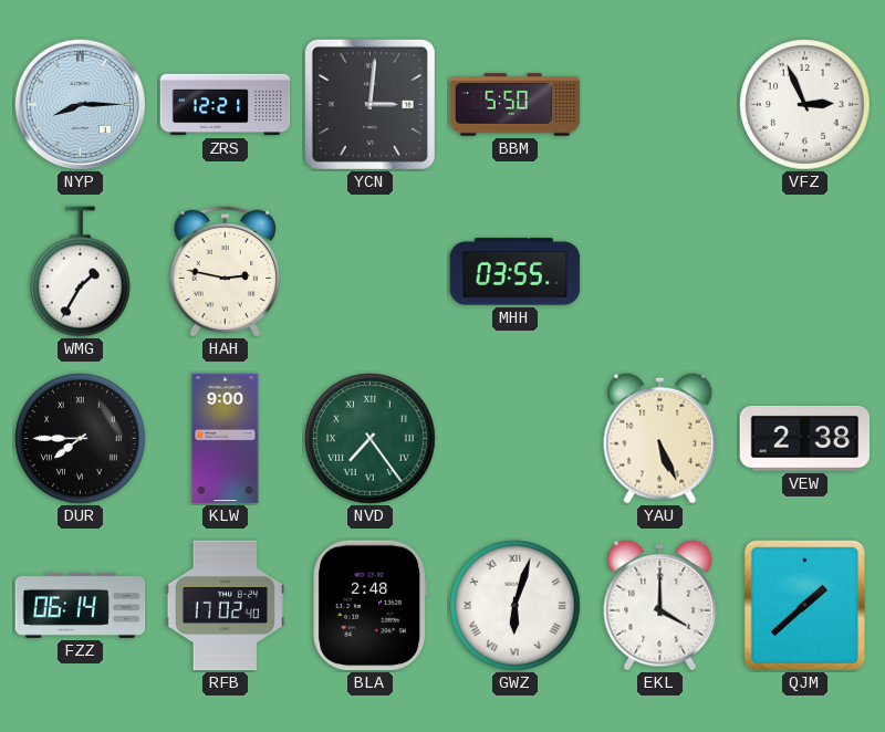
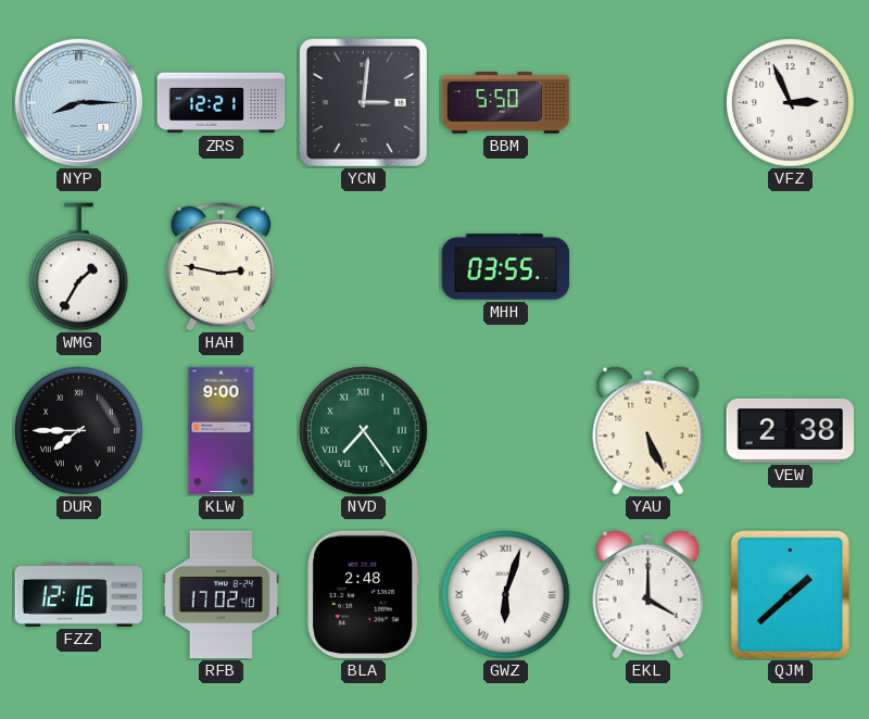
FZZ: 06:14 -> 12:16
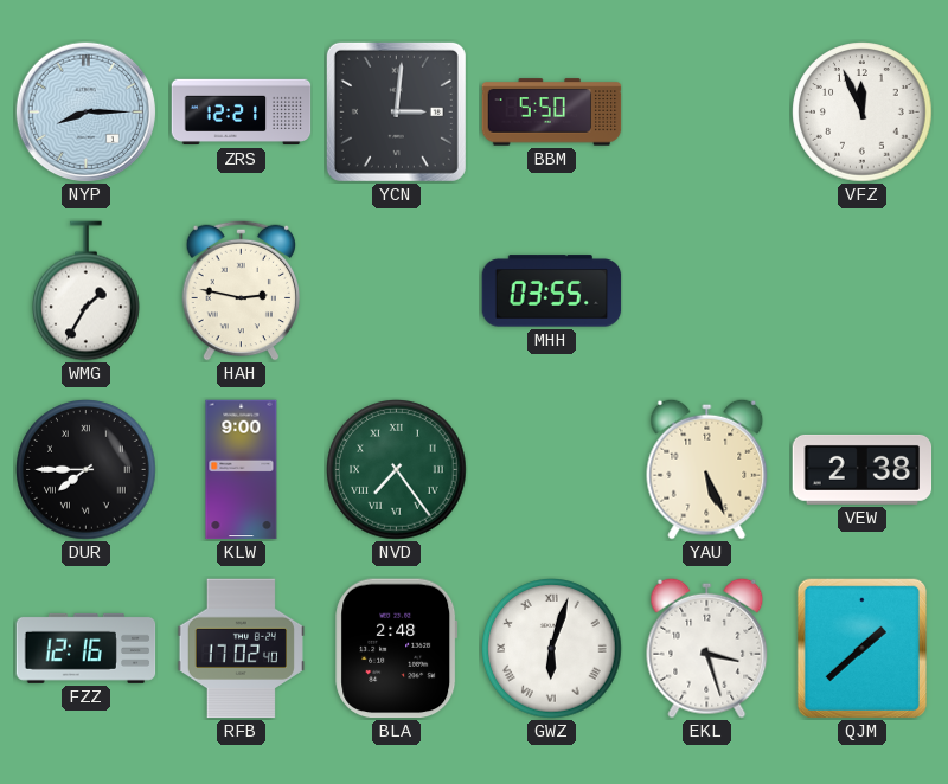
VFZ: 2:56 -> 11:56
EKL: 4:00 -> 3:27
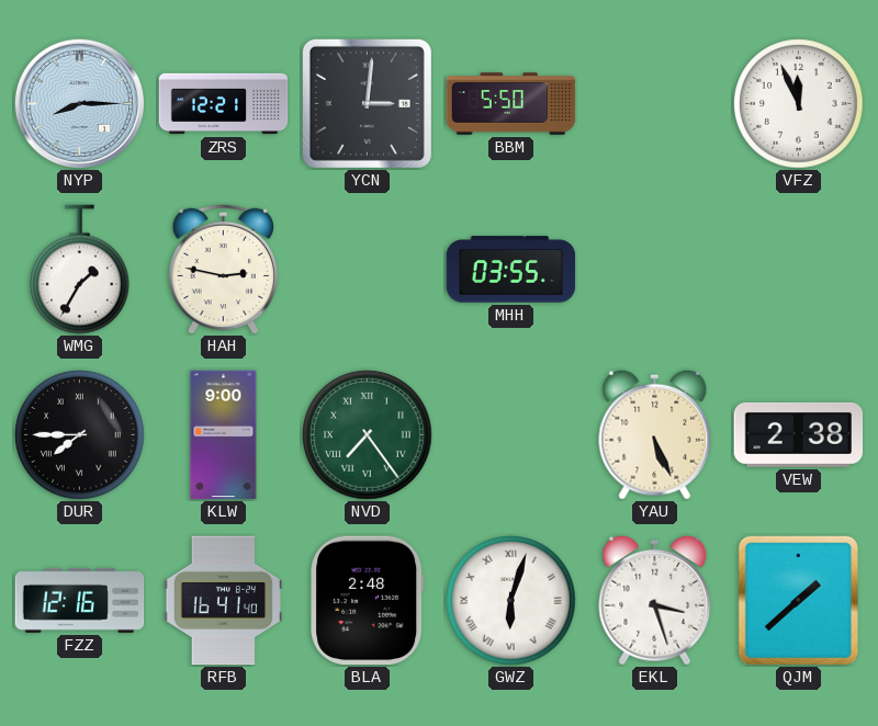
RFB: 17:02 -> 16:41
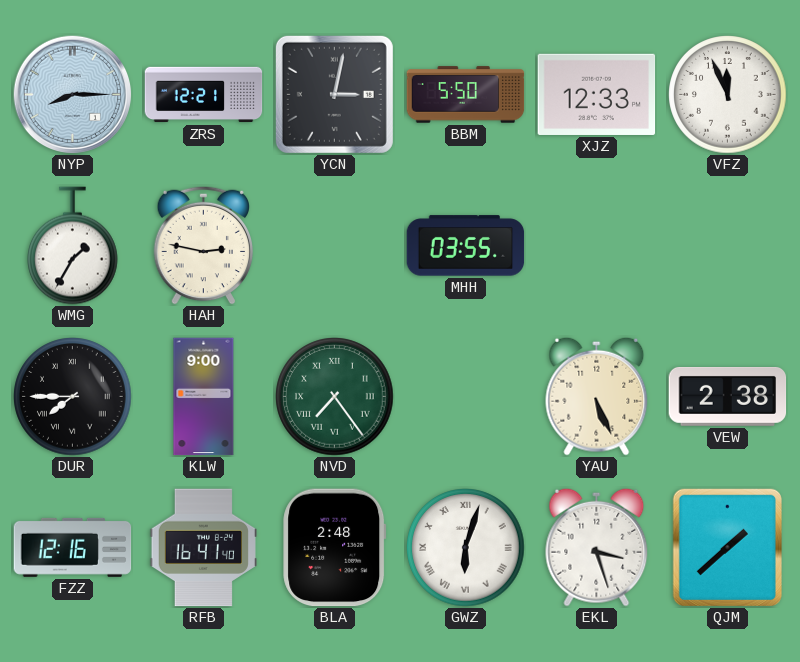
YCN: 3:01 -> 3:02
XJZ: none -> 12:33
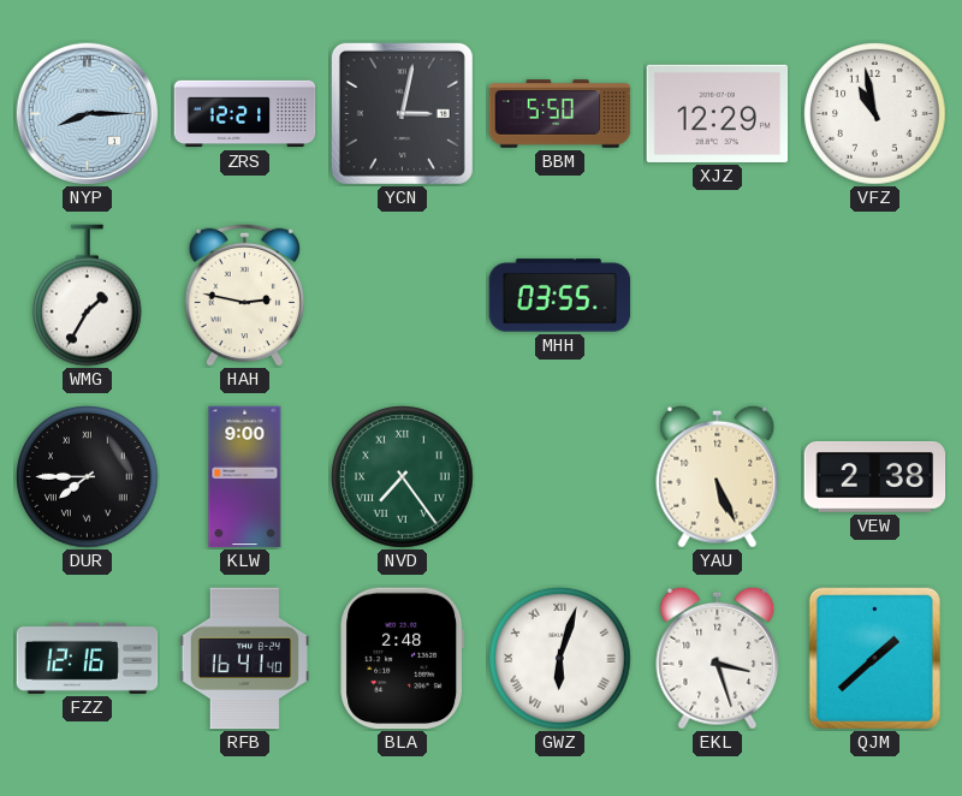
XJZ: 12:33 -> 12:29
VFZ: 11:56 -> 10:58
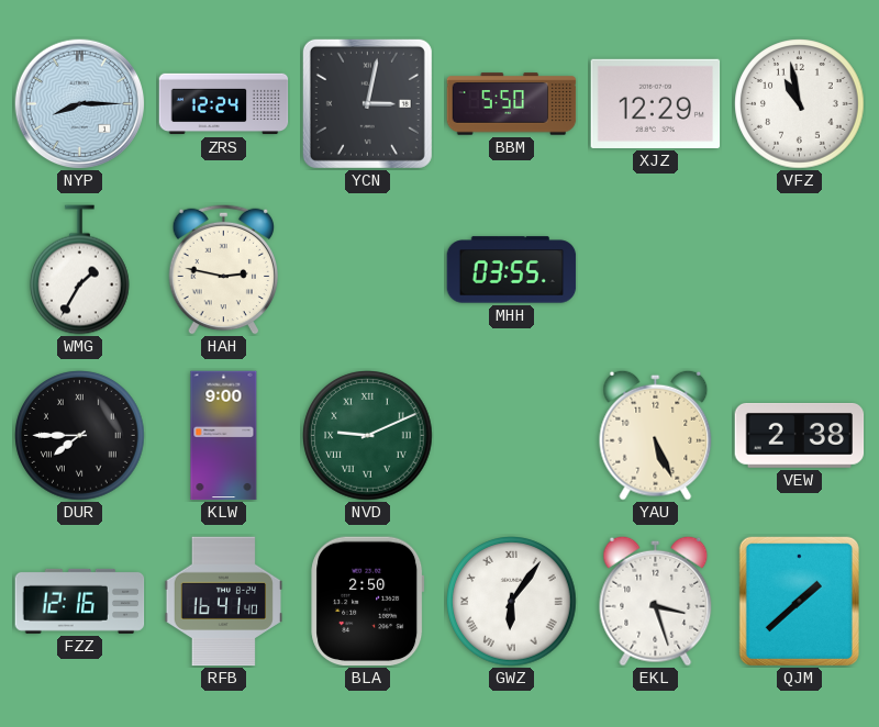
ZRS: 12:21 -> 12:24
NVD: 7:24 -> 9:11
BLA: 2:48 -> 2:50
GWZ: 6:03 -> 6:06
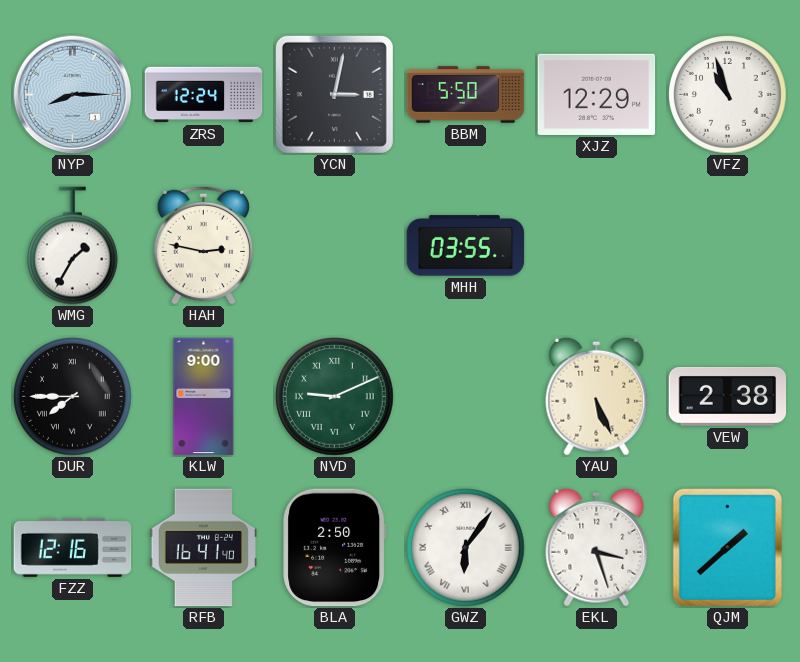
VFZ: 10:58 -> 10:57
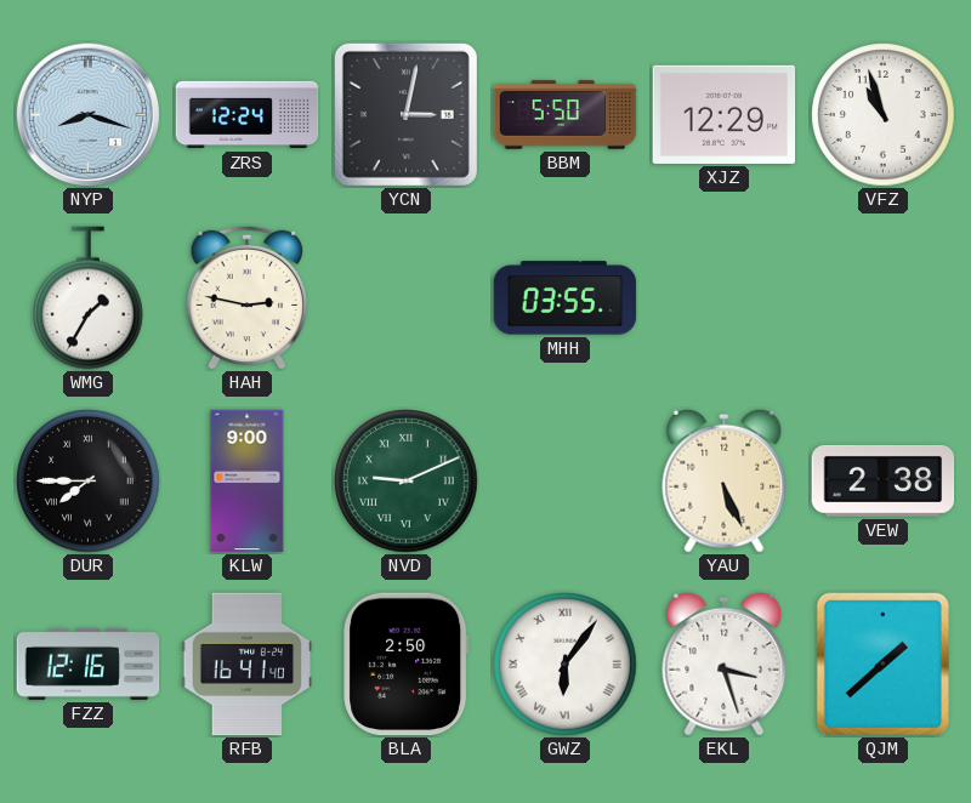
NYP: 8:15 -> 8:18
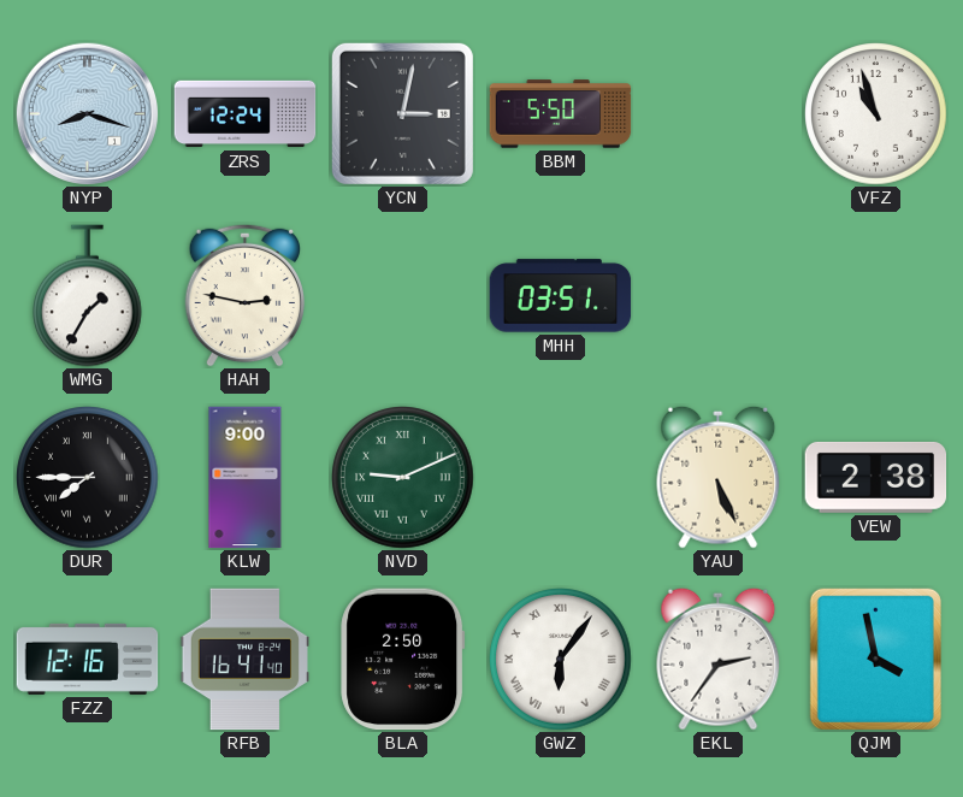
XJZ: 12:29 -> none
MHH: 03:55 -> 03:51
EKL: 3:27 -> 2:36
QJM: 1:38 -> 3:58
